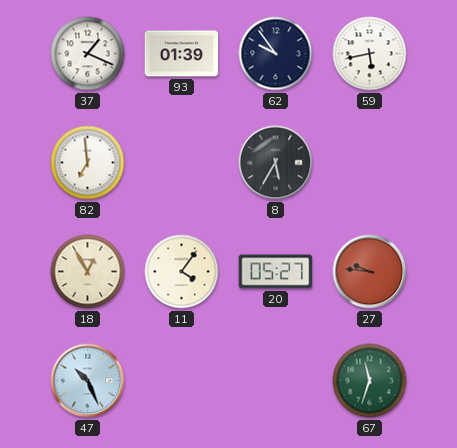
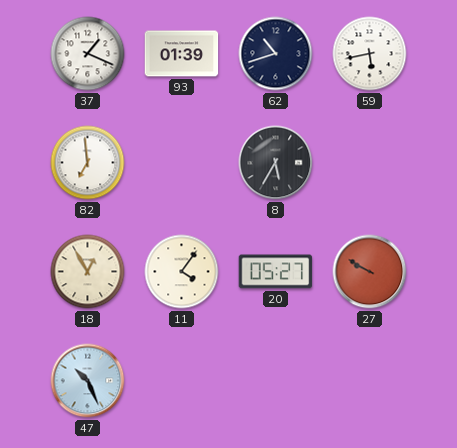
62: 9:54 -> 10:42
27: 9:46 -> 9:50
67: 11:33 -> none
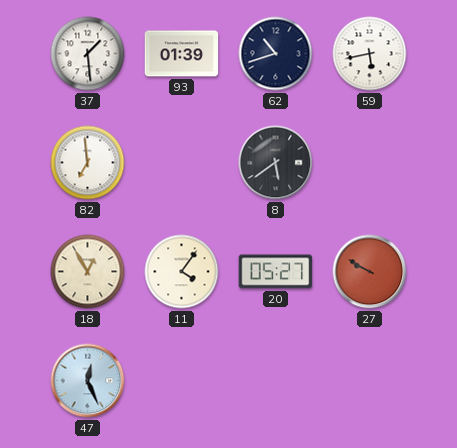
37: 1:19 -> 1:29
8: 5:35 -> 5:39
47: 10:26 -> 12:26
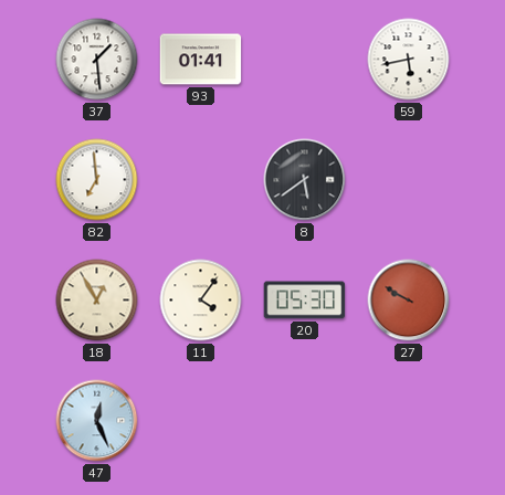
93: 01:39 -> 01:41
62: 10:42 -> none
20: 05:27 -> 05:30
